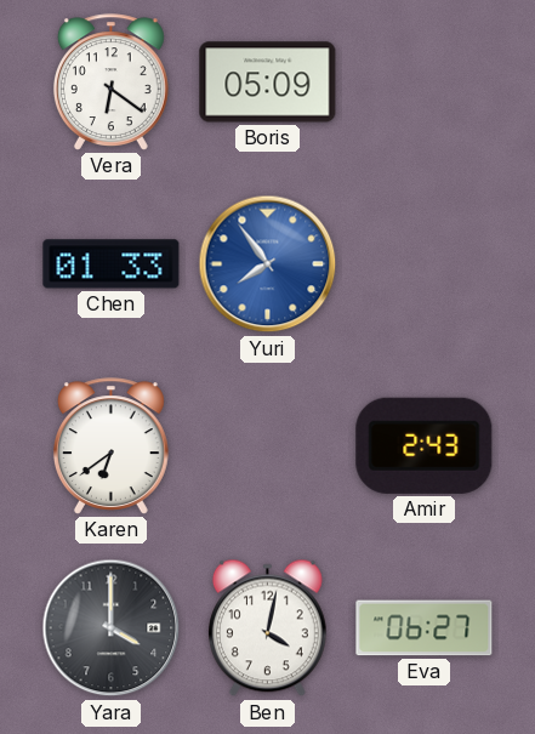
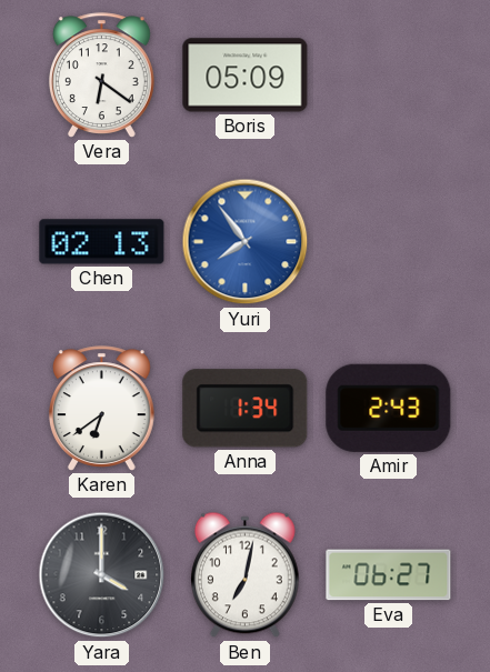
Chen: 01:33 -> 02:13
Anna: none -> 1:34
Ben: 4:02 -> 7:02
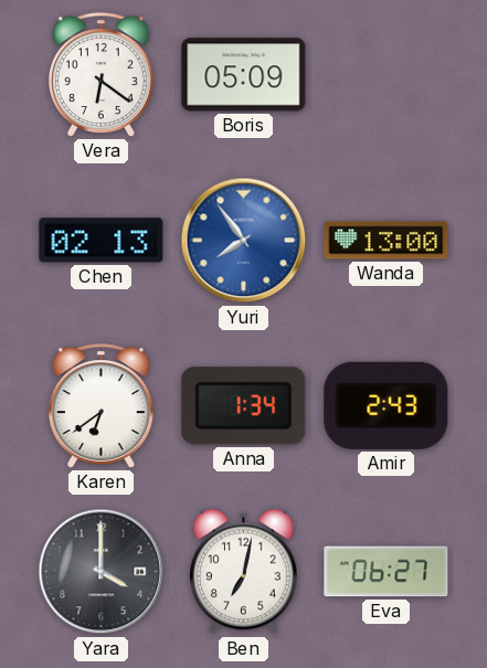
Wanda: none -> 13:00
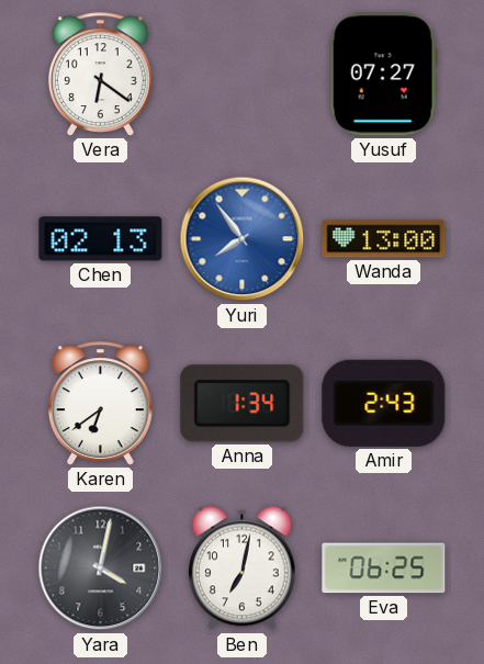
Boris: 05:09 -> none
Yusuf: none -> 07:27
Yara: 4:00 -> 4:02
Eva: 06:27 -> 06:25
